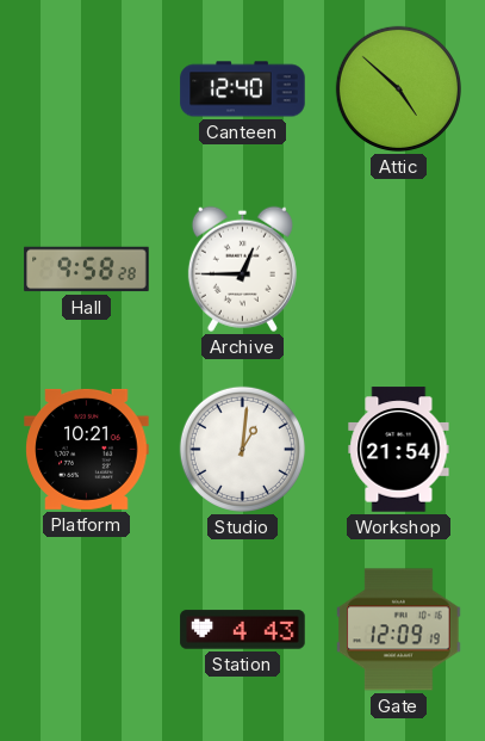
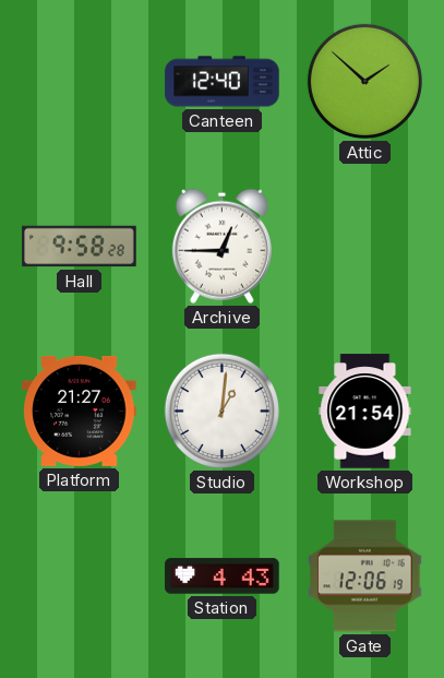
Attic: 4:52 -> 1:52
Platform: 10:21 -> 21:27
Gate: 12:09 -> 12:06
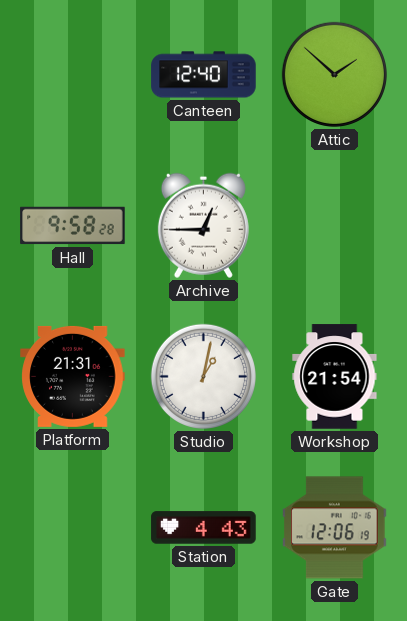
Platform: 21:27 -> 21:31
Studio: 1:01 -> 1:02
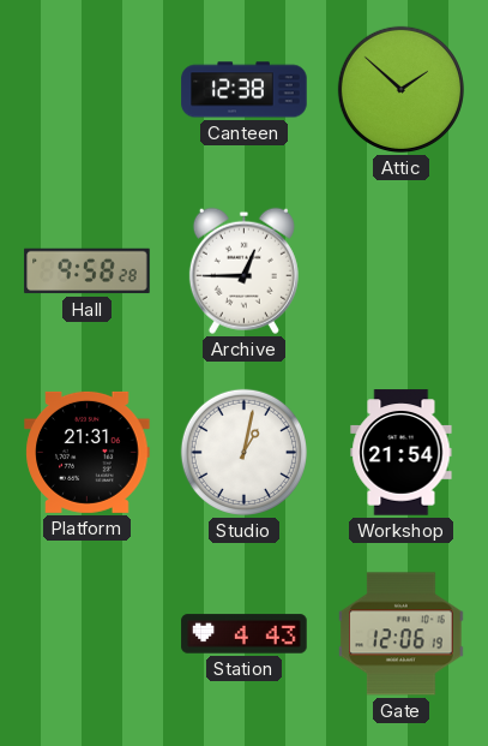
Canteen: 12:40 -> 12:38
